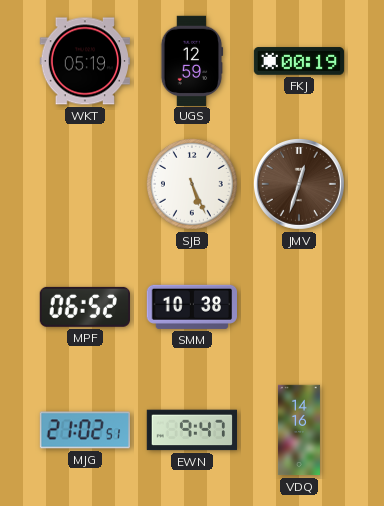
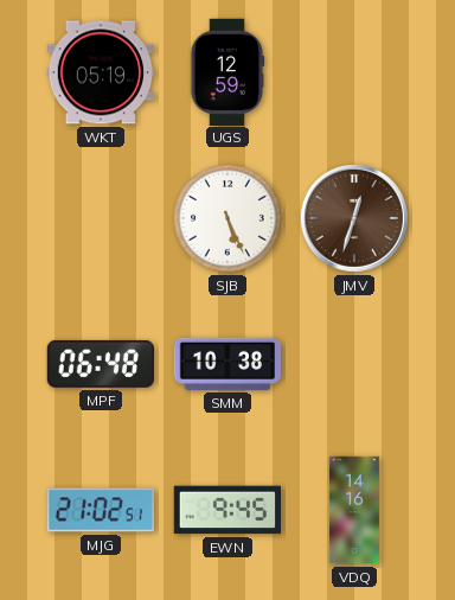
FKJ: 00:19 -> none
MPF: 06:52 -> 06:48
EWN: 9:47 -> 9:45
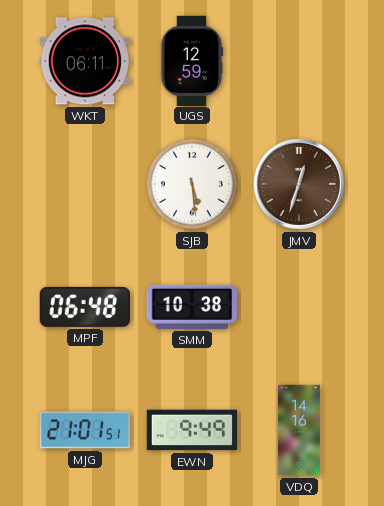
WKT: 05:19 -> 06:11
SJB: 5:26 -> 5:29
MJG: 21:02 -> 21:01
EWN: 9:45 -> 9:49
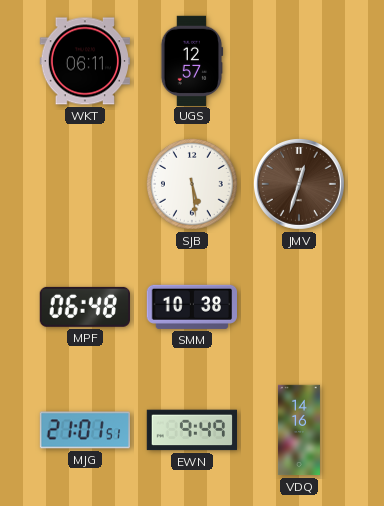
UGS: 12:59 -> 12:57
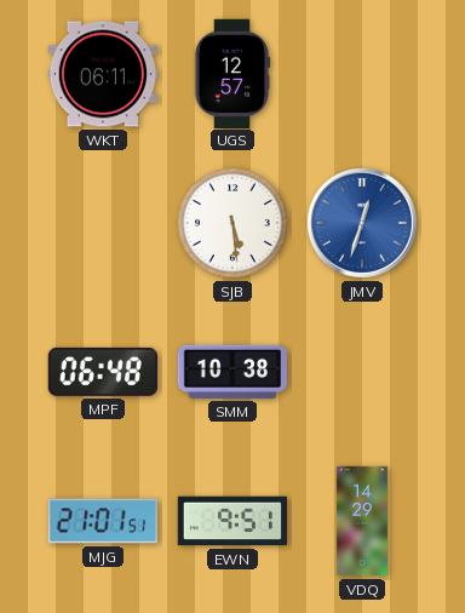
JMV dial: brown -> blue
EWN: 9:49 -> 9:51
VDQ: 14:16 -> 14:29
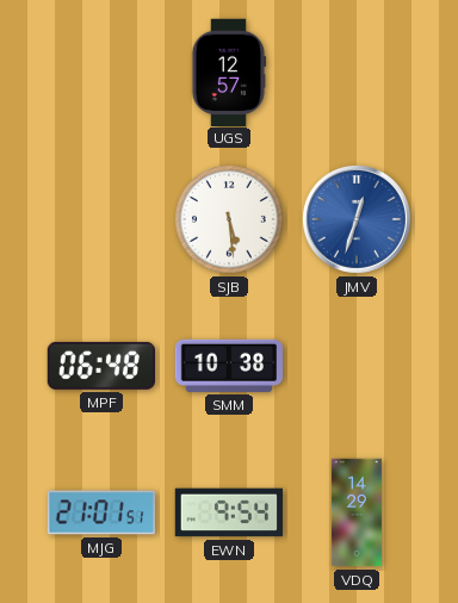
WKT: 06:11 -> none
EWN: 9:51 -> 9:54
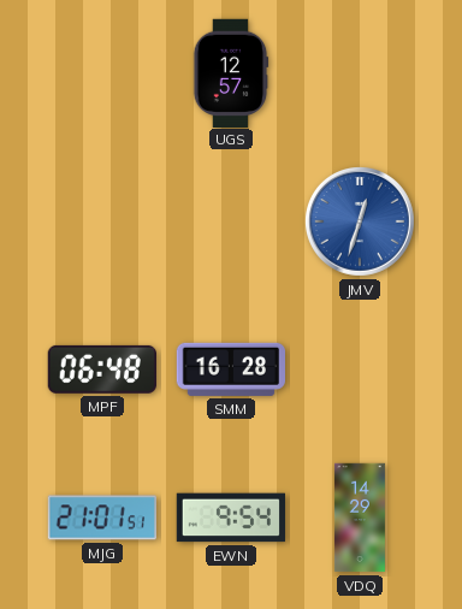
SJB: 5:29 -> none
SMM: 10:38 -> 16:28
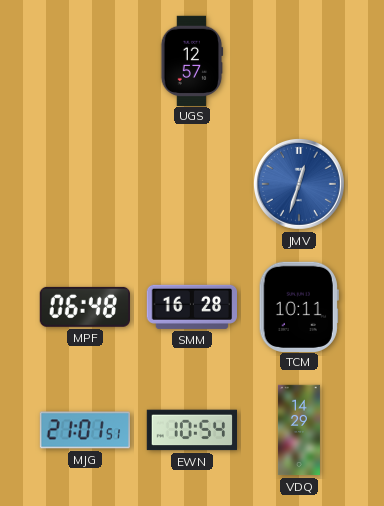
TCM: none -> 10:11
EWN: 9:54 -> 10:54
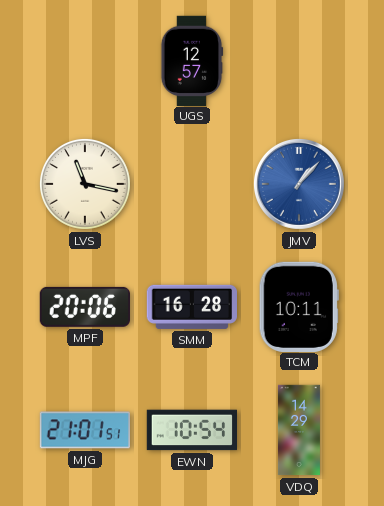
LVS: none -> 11:17
JMV: 12:33 -> 1:07
MPF: 06:48 -> 20:06
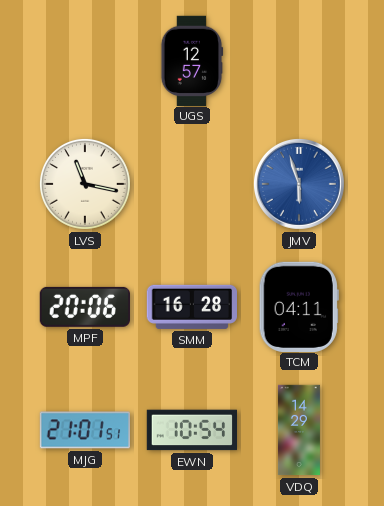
JMV: 1:07 -> 5:57
TCM: 10:11 -> 04:11
